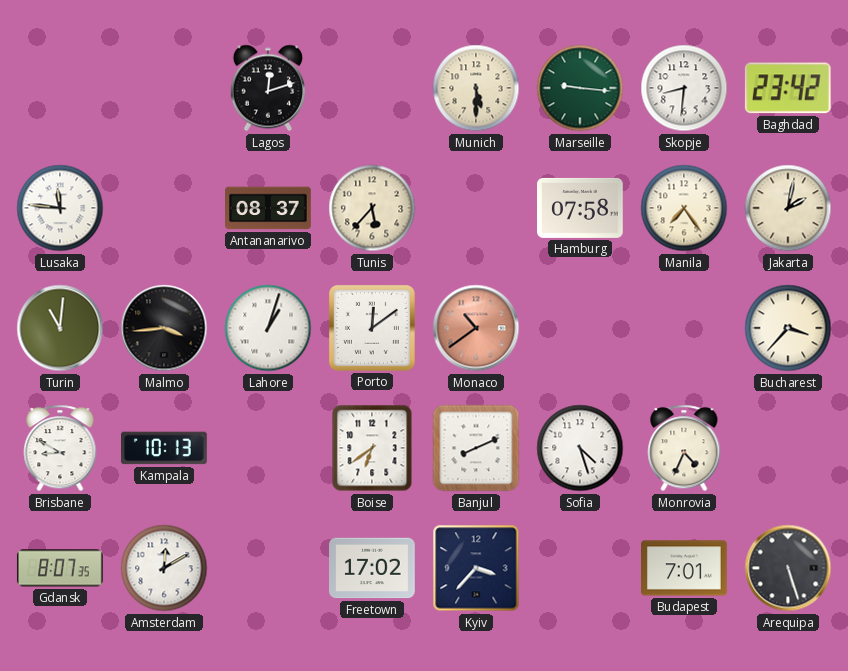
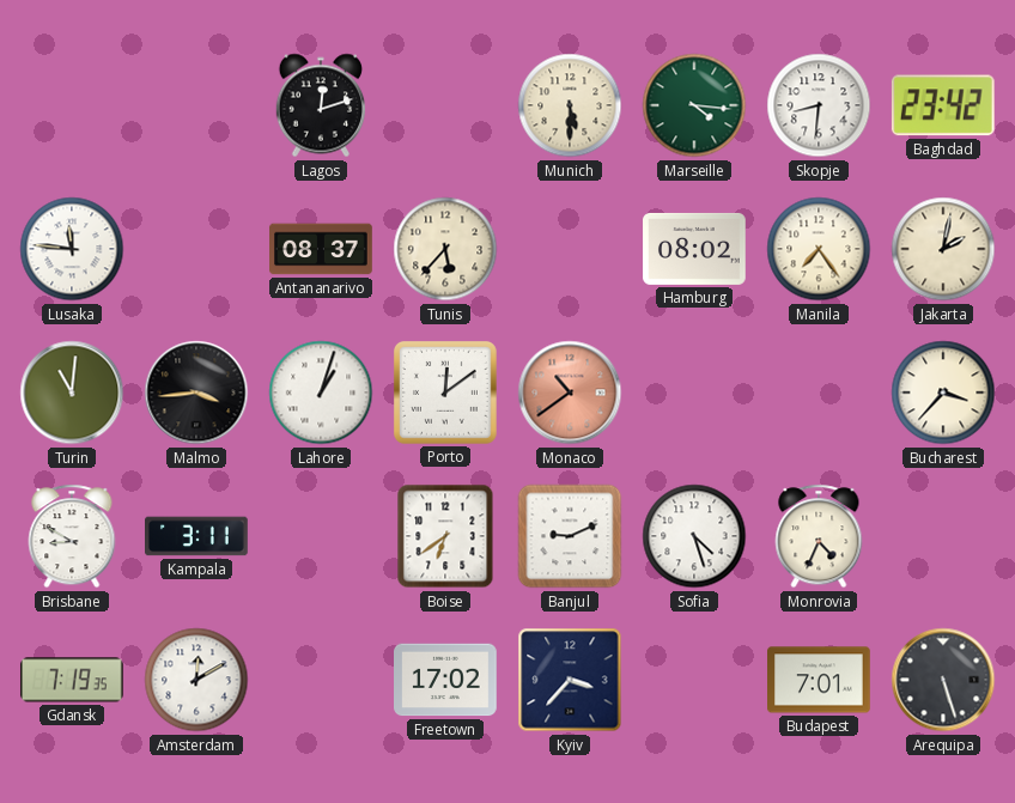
Marseille: 9:16 -> 4:16
Hamburg: 07:58 -> 08:02
Kampala: 10:13 -> 3:11
Banjul: 8:11 -> 9:11
Gdansk: 8:07 -> 7:19
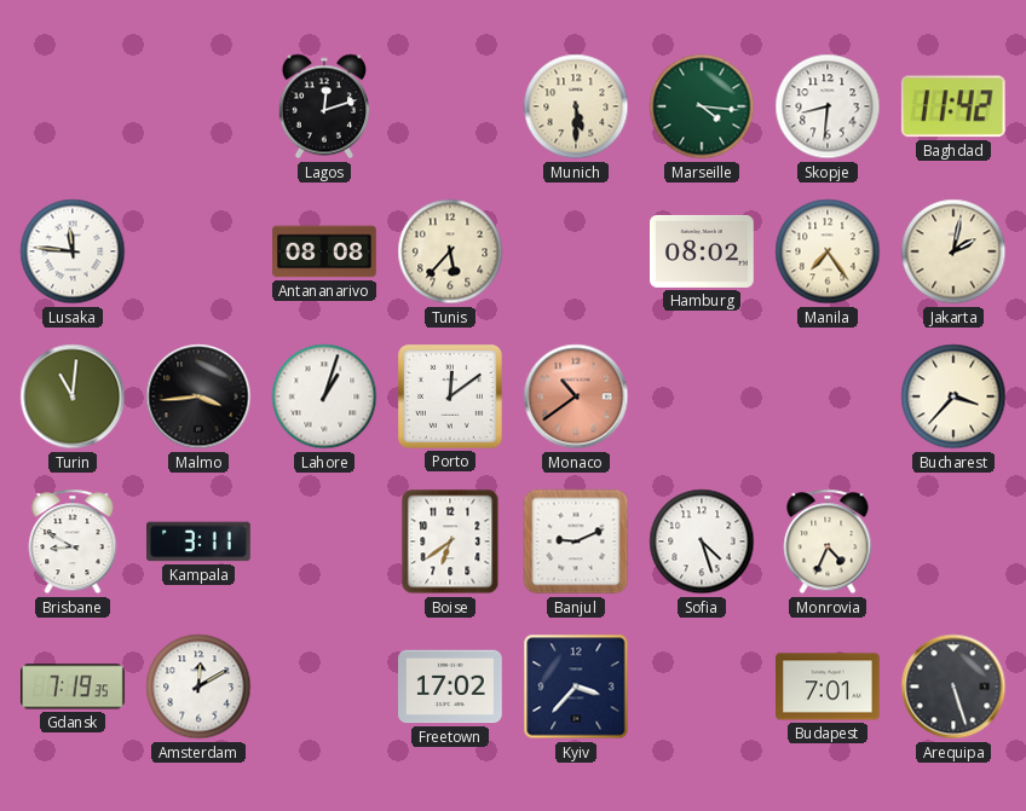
Baghdad: 23:42 -> 11:42
Antananarivo: 08:37 -> 08:08
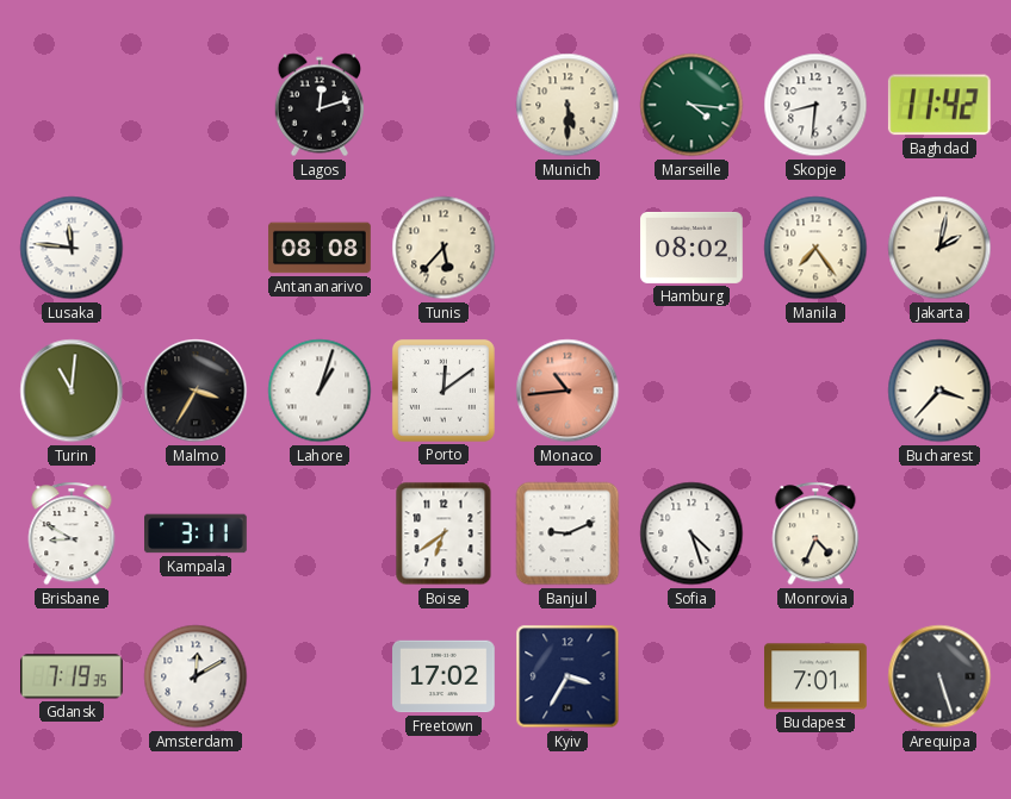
Malmo: 3:44 -> 3:35
Monaco: 10:39 -> 10:44
Kyiv: 3:37 -> 3:35
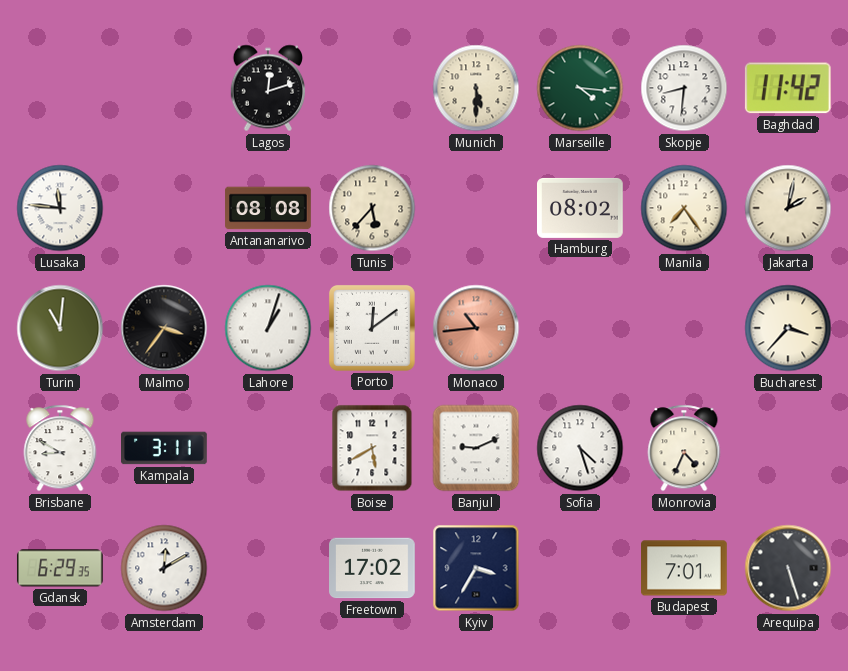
Malmo: 3:35 -> 3:36
Boise: 6:39 -> 5:40
Gdansk: 7:19 -> 6:29
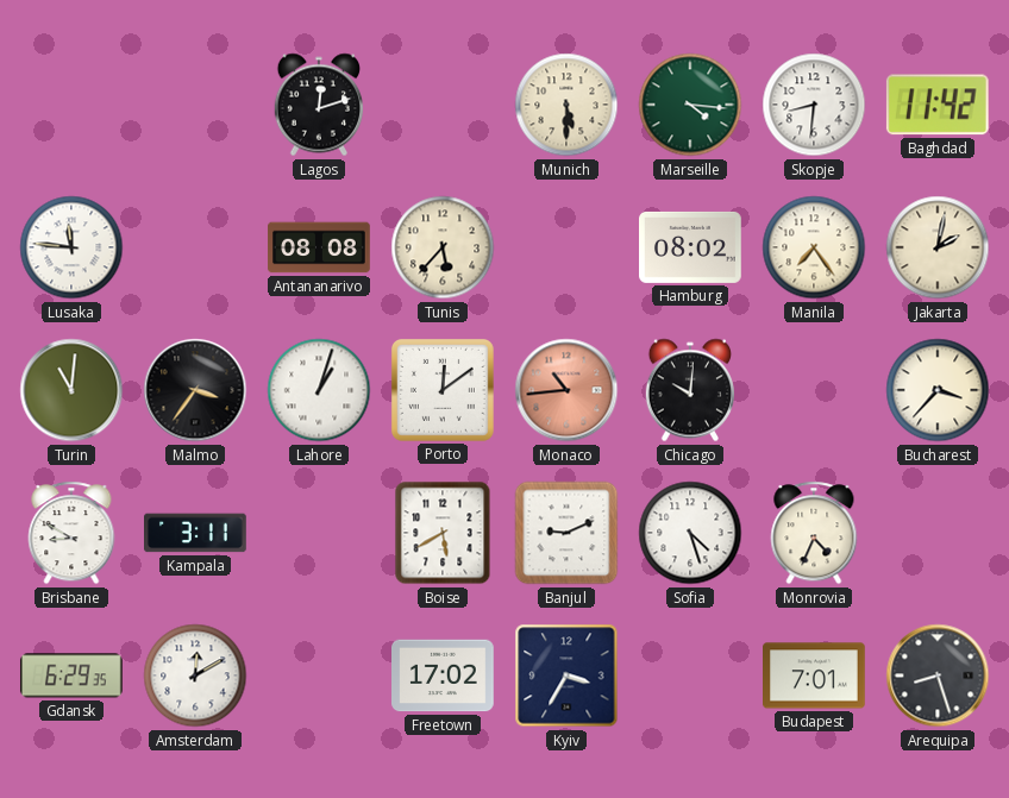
Chicago: none -> 10:01
Arequipa: 5:27 -> 8:27
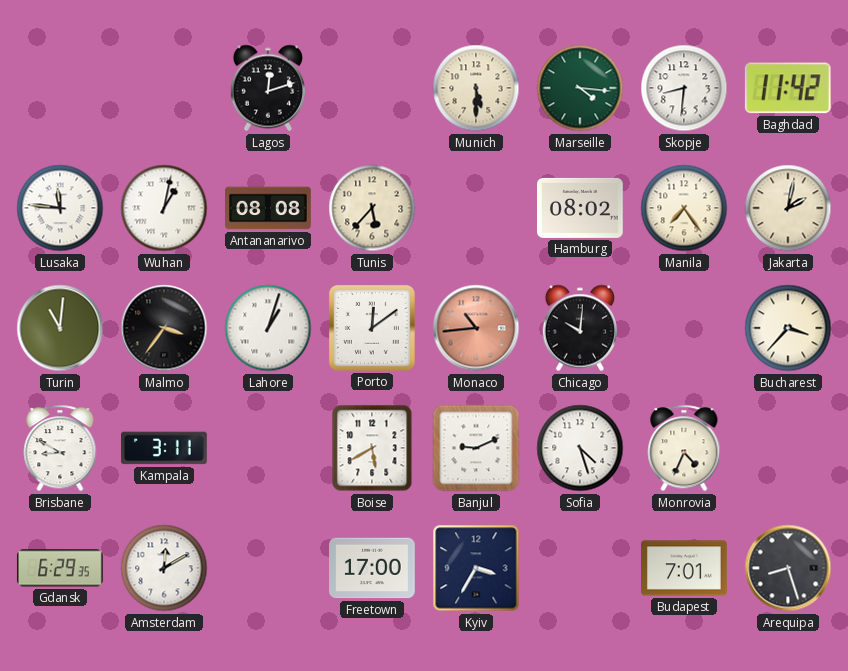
Wuhan: none -> 1:02
Freetown: 17:02 -> 17:00
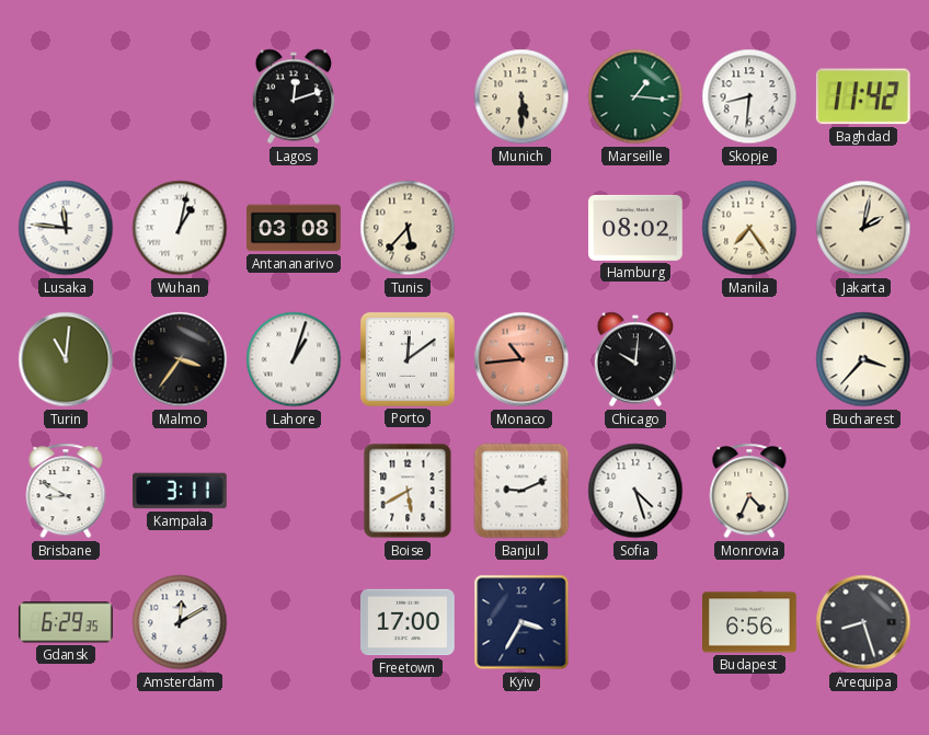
Marseille: 4:16 -> 1:16
Antananarivo: 08:08 -> 03:08
Budapest: 7:01 -> 6:56
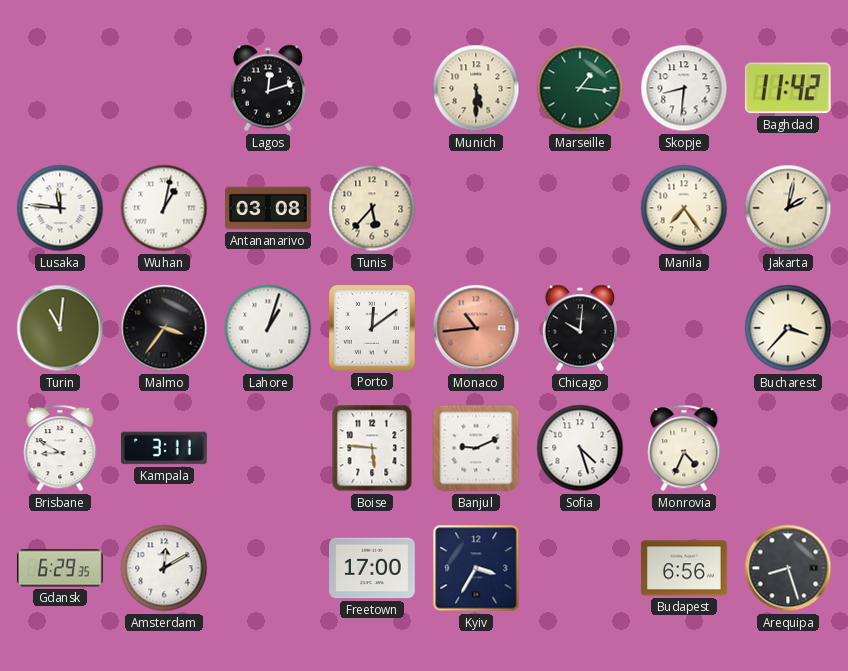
Hamburg: 08:02 -> none
Boise: 5:40 -> 5:46
